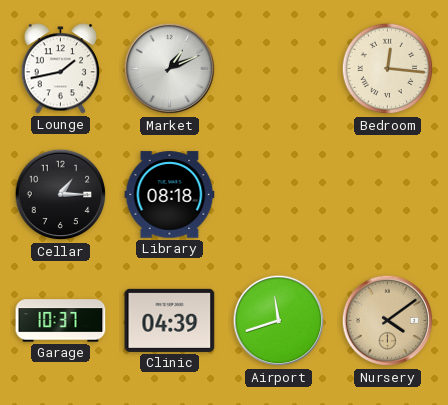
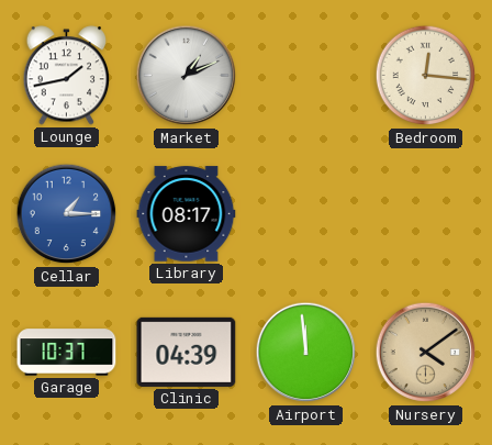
Cellar dial: black -> blue
Library: 08:18 -> 08:17
Airport: 11:42 -> 11:59
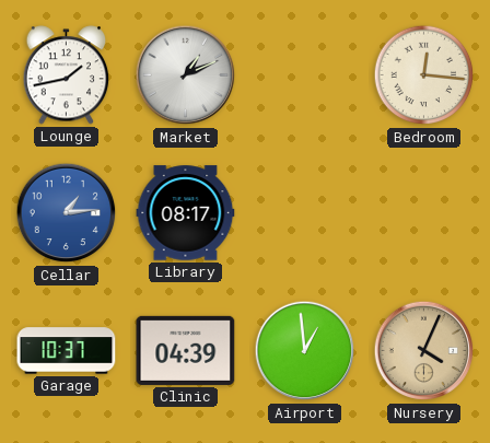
Cellar: 1:15 -> 1:14
Airport: 11:59 -> 12:59
Nursery: 4:09 -> 4:04
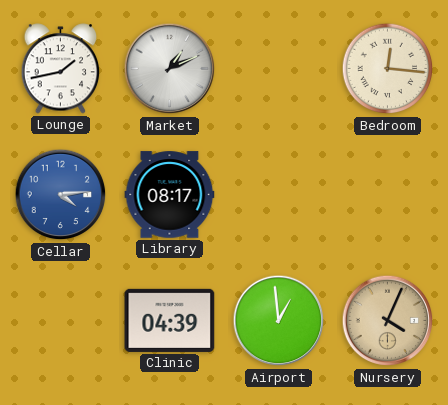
Cellar: 1:14 -> 4:14
Garage: 10:37 -> none
